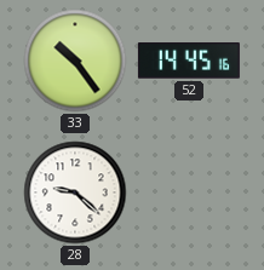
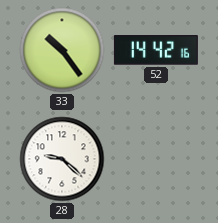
52: 14:45 -> 14:42
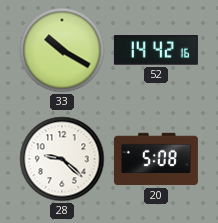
33: 10:24 -> 10:20
20: none -> 5:08
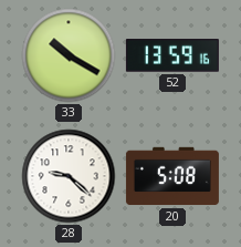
52: 14:42 -> 13:59
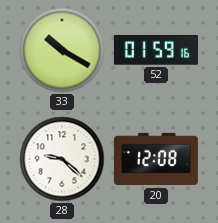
52: 13:59 -> 01:59
20: 5:08 -> 12:08
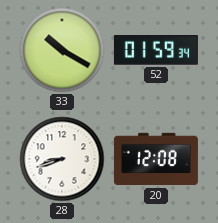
52: 01:59:16 -> 01:59:34
28: 9:22 -> 8:42
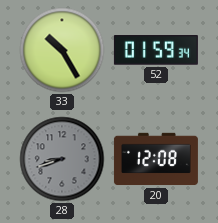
33: 10:20 -> 10:25
28 dial: white -> grey
